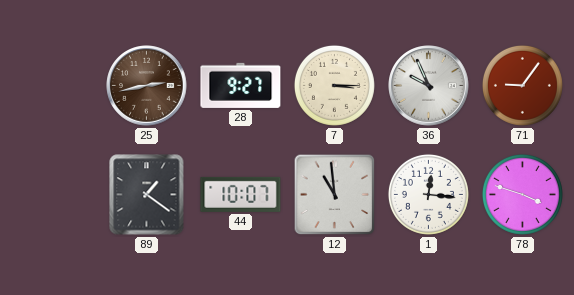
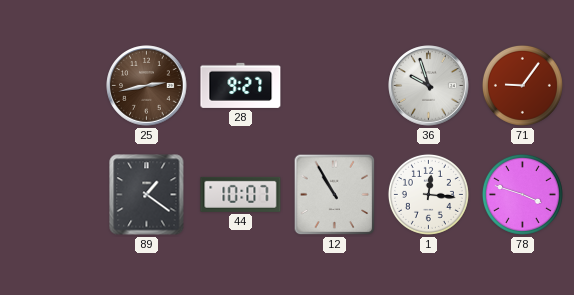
7: 3:15 -> none
36: 9:56 -> 9:57
12: 10:59 -> 10:55
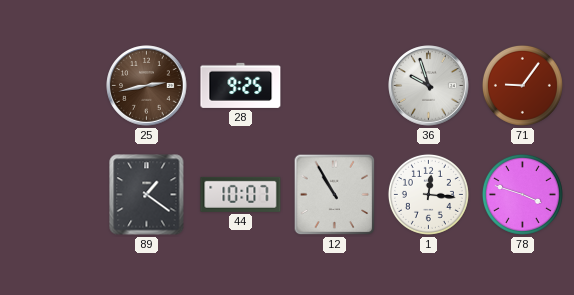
28: 9:27 -> 9:25
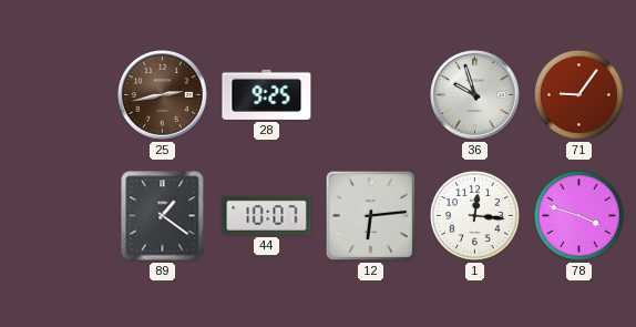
12: 10:55 -> 6:14
